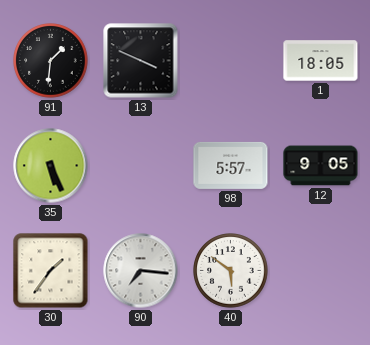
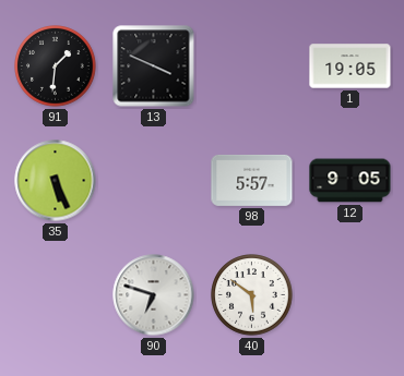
1: 18:05 -> 19:05
30: 1:36 -> none
90: 7:16 -> 6:48
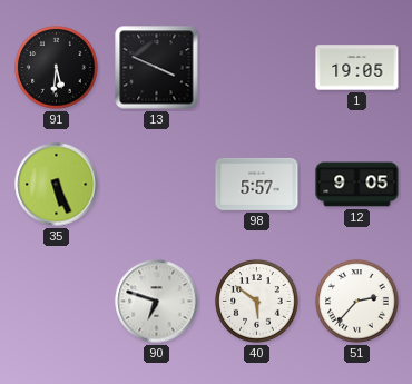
91: 1:31 -> 5:31
51: none -> 2:37
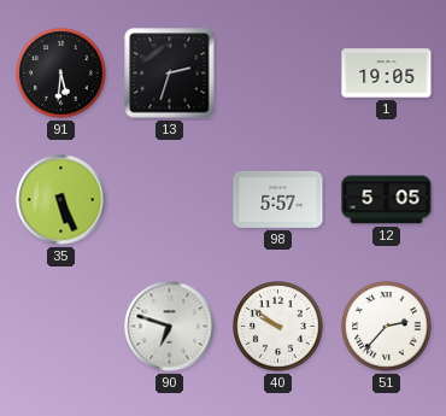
13: 3:49 -> 2:33
12: 9:05 -> 5:05
40: 5:51 -> 9:51
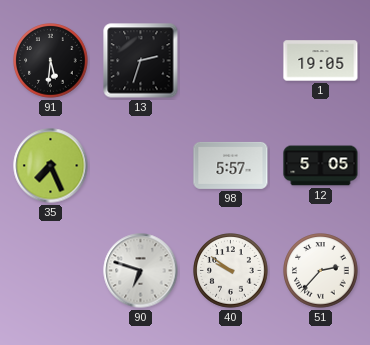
35: 5:26 -> 7:26
